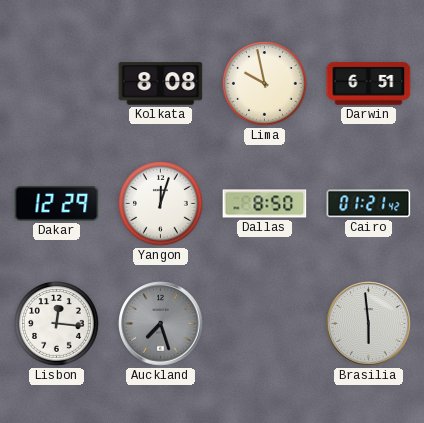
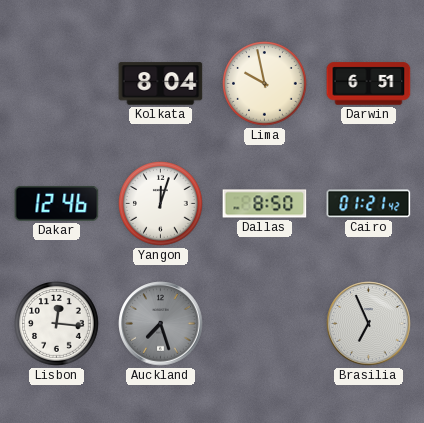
Kolkata: 8:08 -> 8:04
Dakar: 12:29 -> 12:46
Brasilia: 5:59 -> 6:56
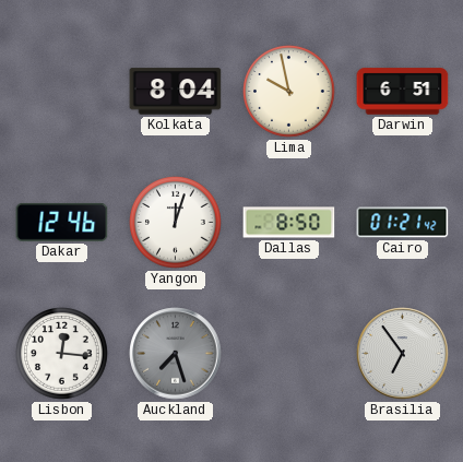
Brasilia: 6:56 -> 6:54
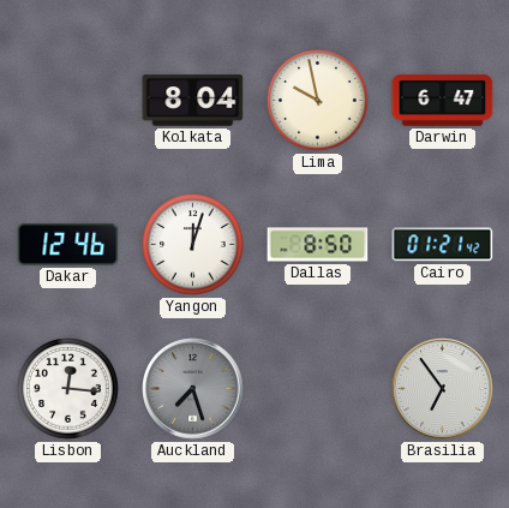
Darwin: 6:51 -> 6:47
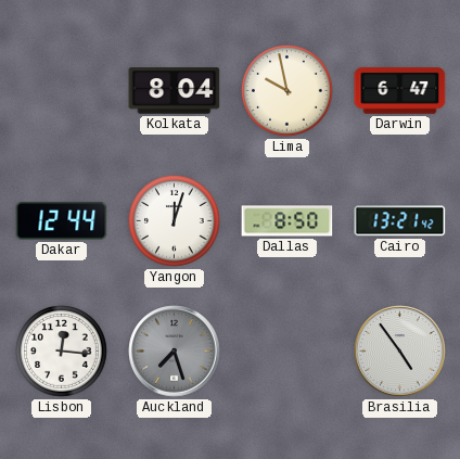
Dakar: 12:46 -> 12:44
Cairo: 01:21 -> 13:21
Brasilia: 6:54 -> 4:54
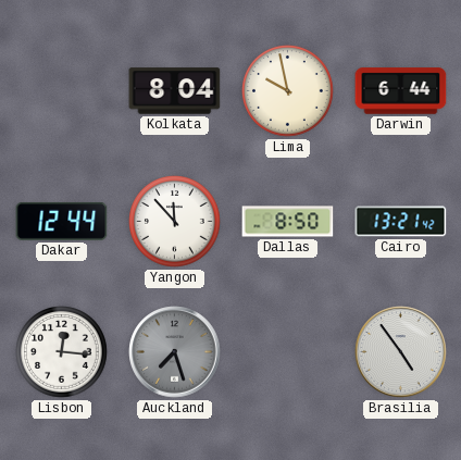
Darwin: 6:47 -> 6:44
Yangon: 12:03 -> 11:53
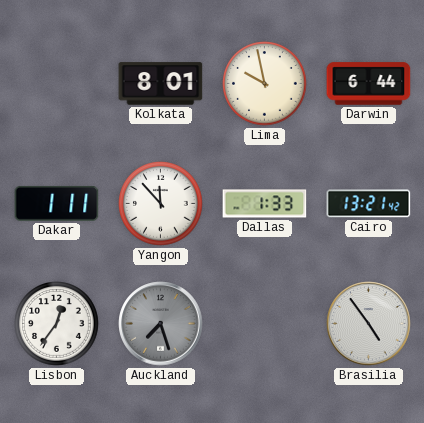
Kolkata: 8:04 -> 8:01
Dakar: 12:44 -> 1:11
Dallas: 8:50 -> 1:33
Lisbon: 12:16 -> 12:36
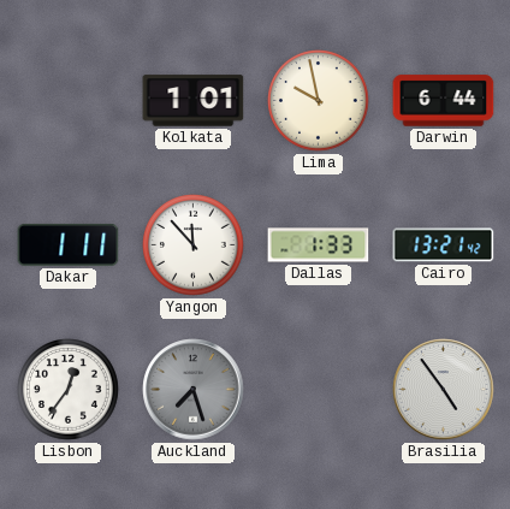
Kolkata: 8:01 -> 1:01
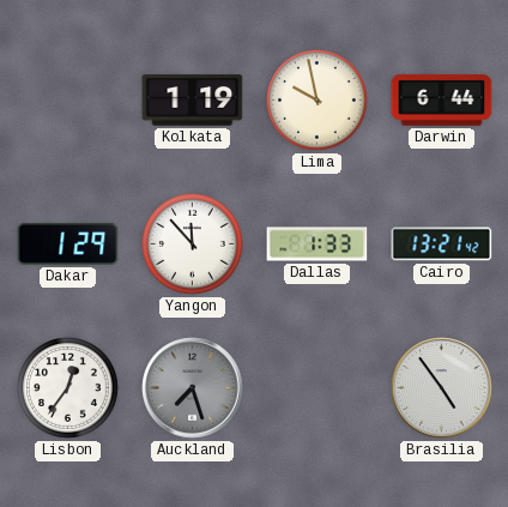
Kolkata: 1:01 -> 1:19
Dakar: 1:11 -> 1:29
